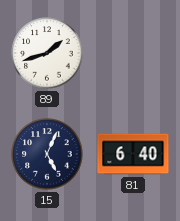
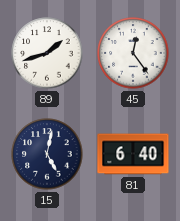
45: none -> 12:24
15: 5:04 -> 5:02
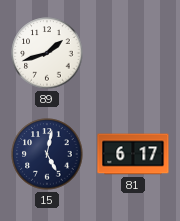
45: 12:24 -> none
81: 6:40 -> 6:17
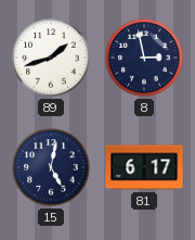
8: none -> 2:58
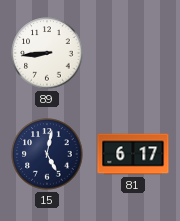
89: 1:42 -> 8:44
8: 2:58 -> none
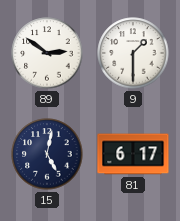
89: 8:44 -> 2:51
9: none -> 1:30
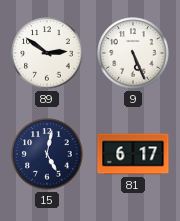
9: 1:30 -> 5:26
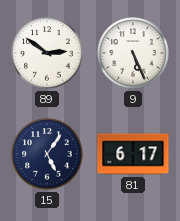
15: 5:02 -> 5:06
